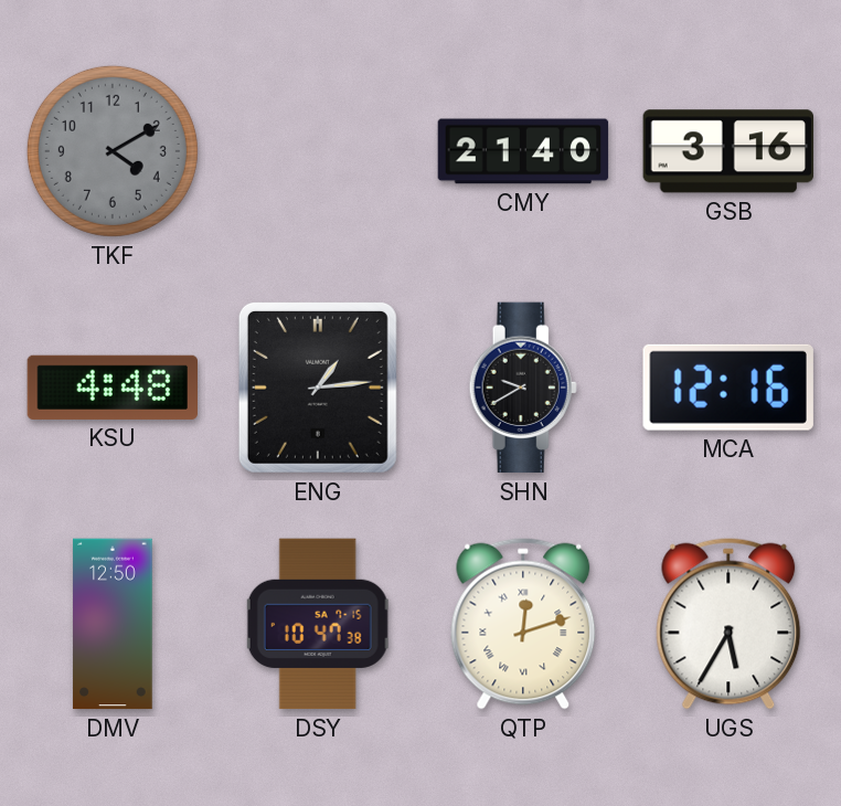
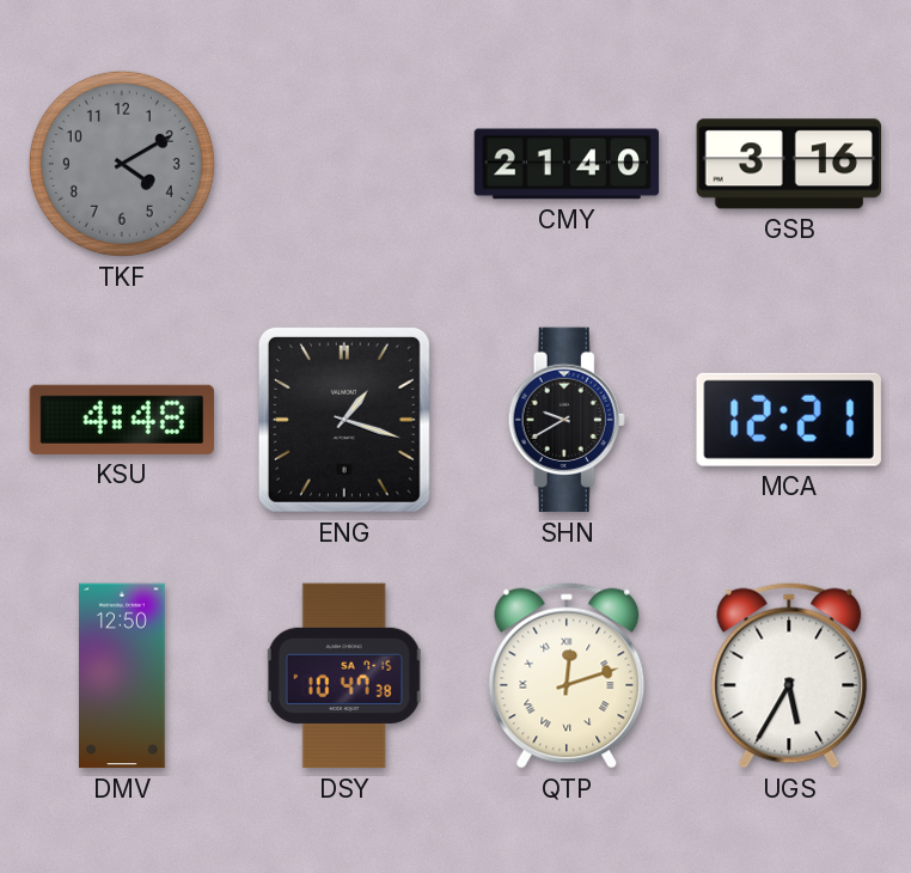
ENG: 1:14 -> 1:18
MCA: 12:16 -> 12:21
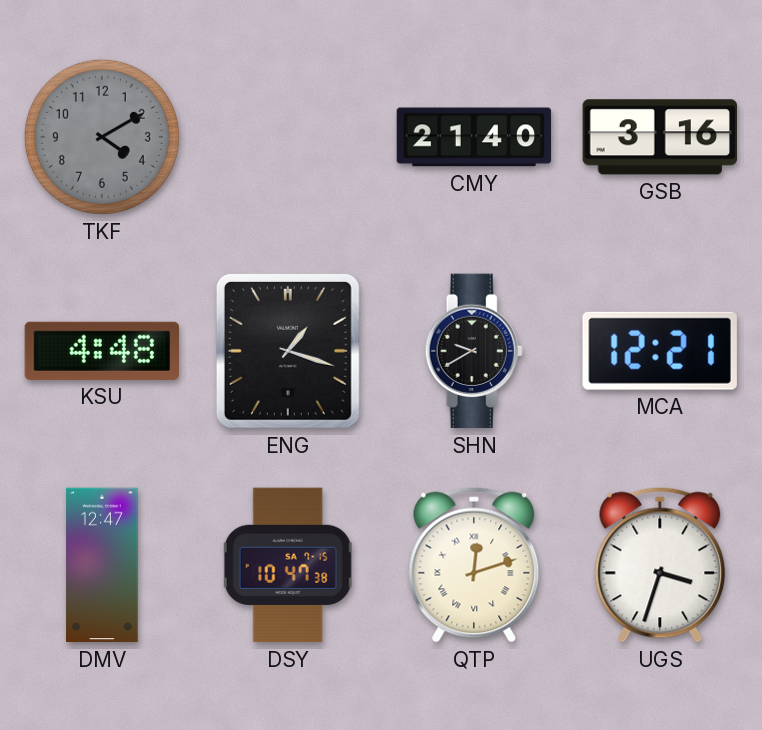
DMV: 12:50 -> 12:47
UGS: 5:35 -> 3:33
